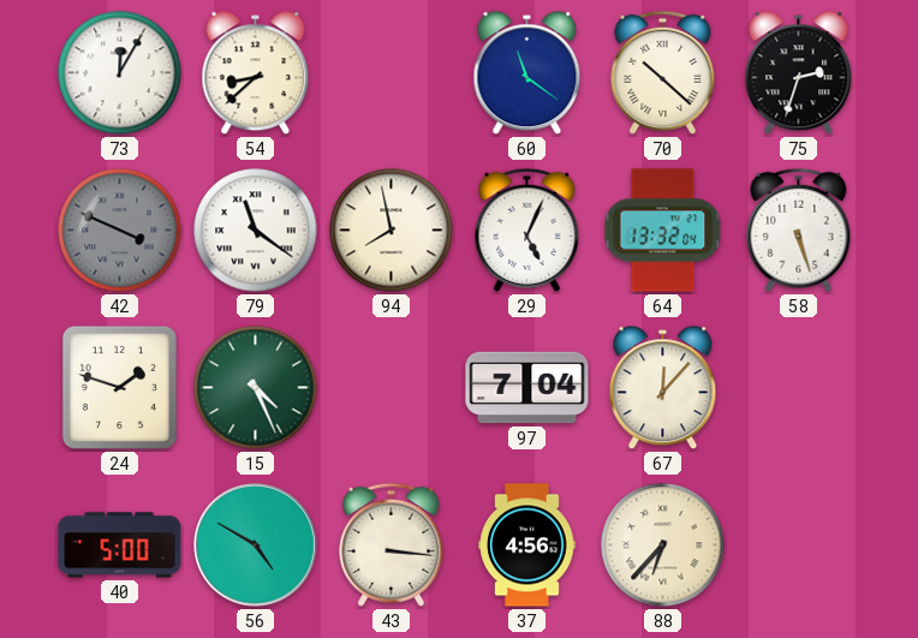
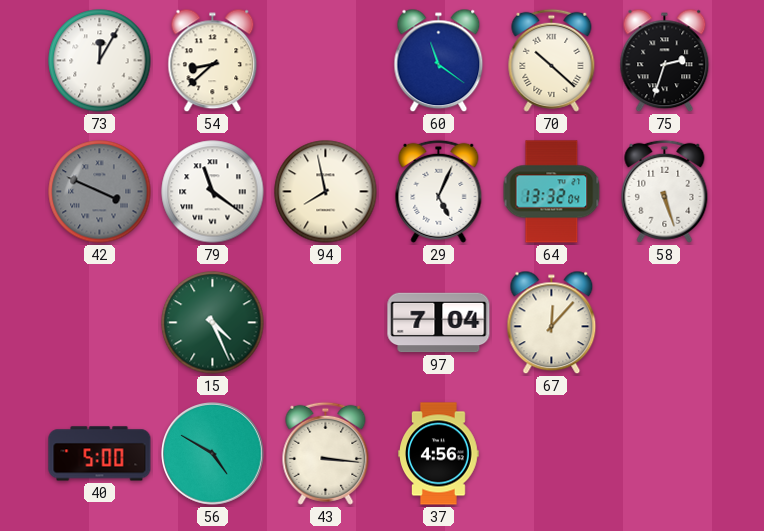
24: 1:48 -> none
88: 6:37 -> none
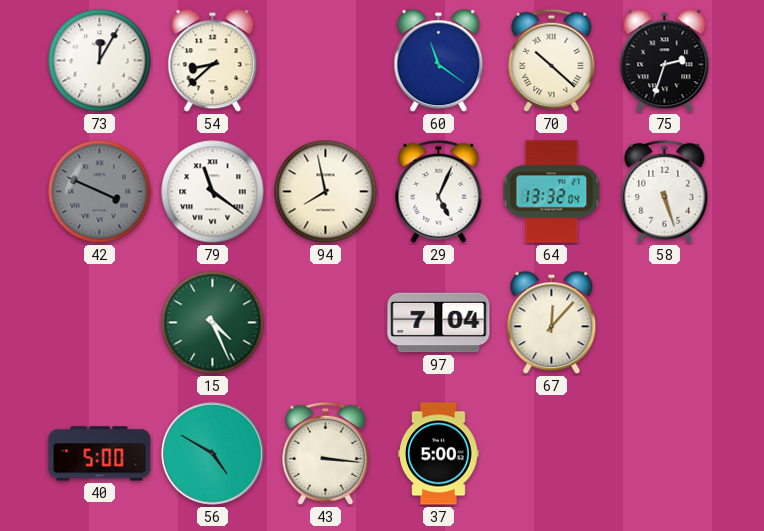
37: 4:56 -> 5:00
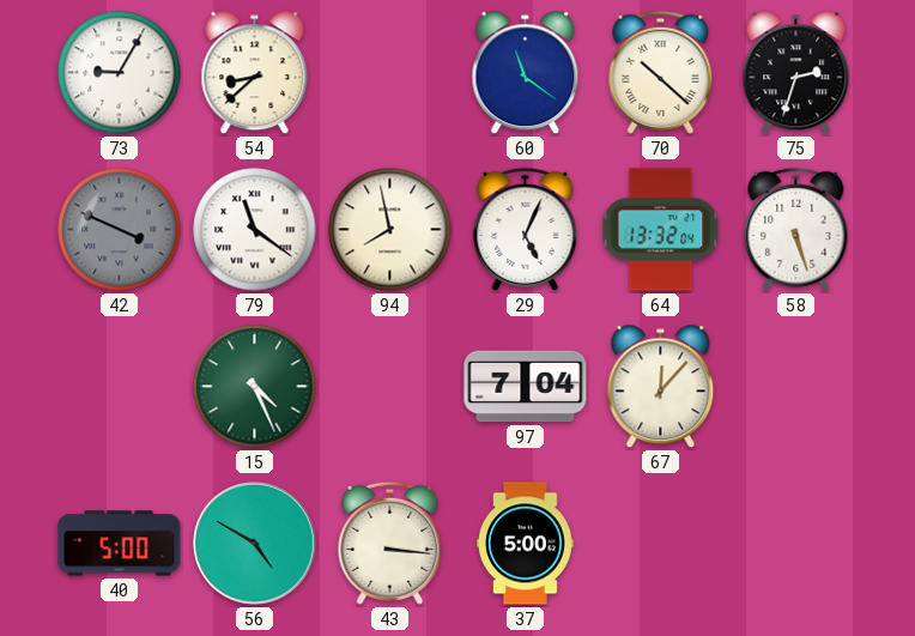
73: 12:05 -> 9:05
